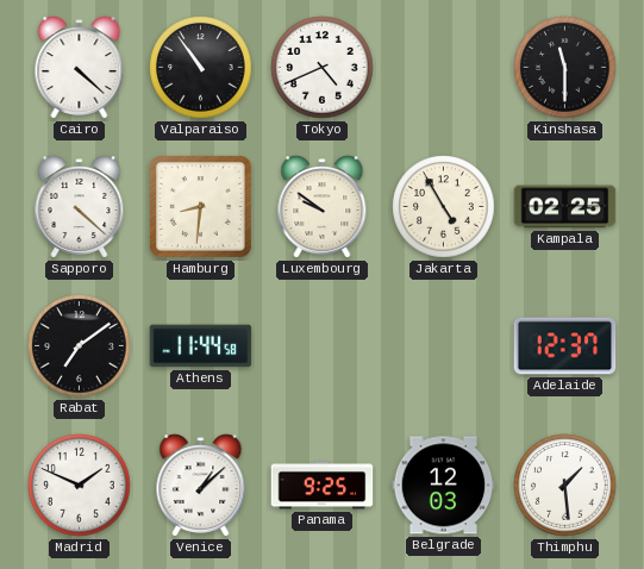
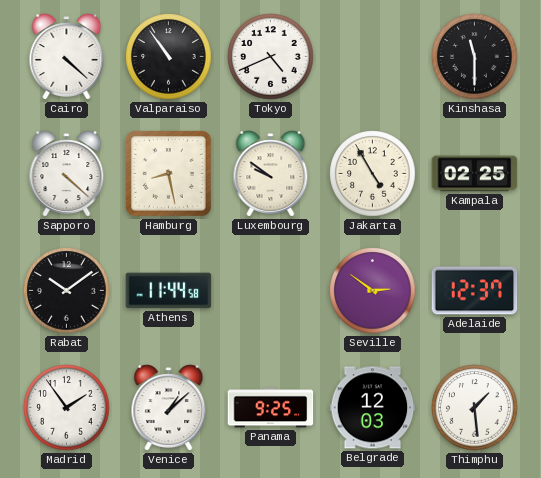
Hamburg: 8:31 -> 8:28
Rabat: 7:09 -> 10:09
Seville: none -> 2:51
Madrid: 1:49 -> 1:54
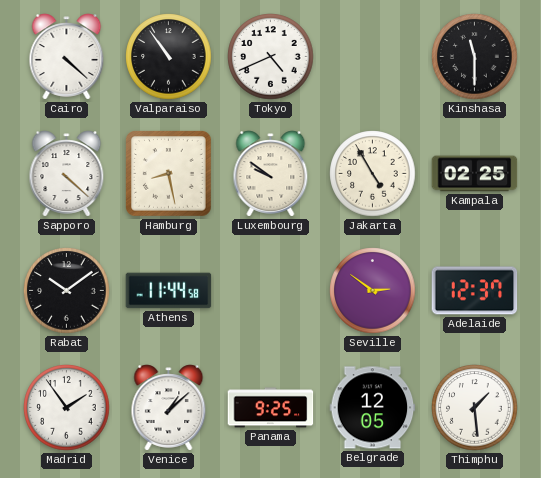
Belgrade: 12:03 -> 12:05
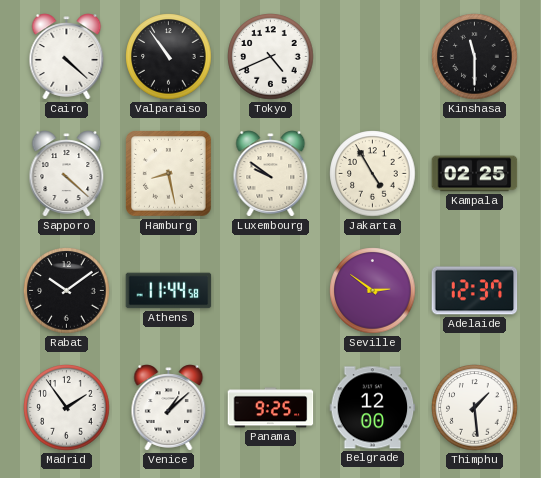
Belgrade: 12:05 -> 12:00
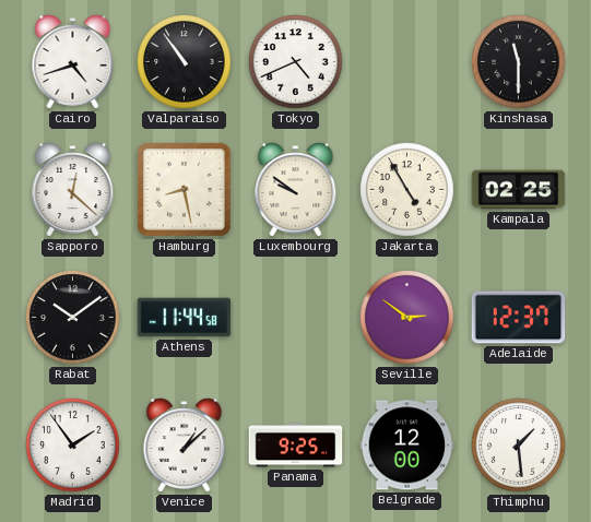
Cairo: 4:22 -> 4:42
Sapporo: 4:22 -> 12:22
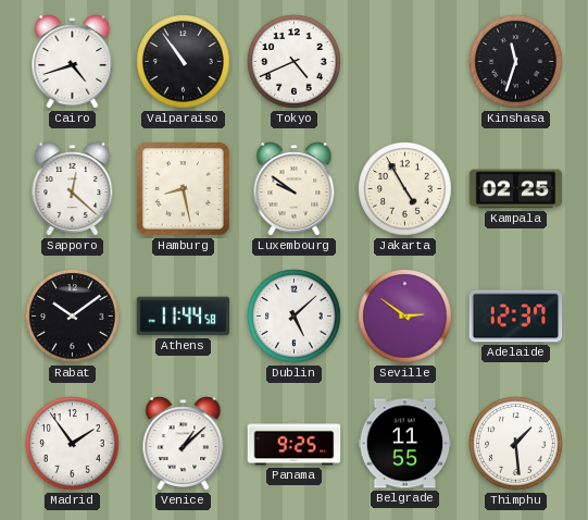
Kinshasa: 11:30 -> 11:33
Dublin: none -> 5:08
Belgrade: 12:00 -> 11:55
